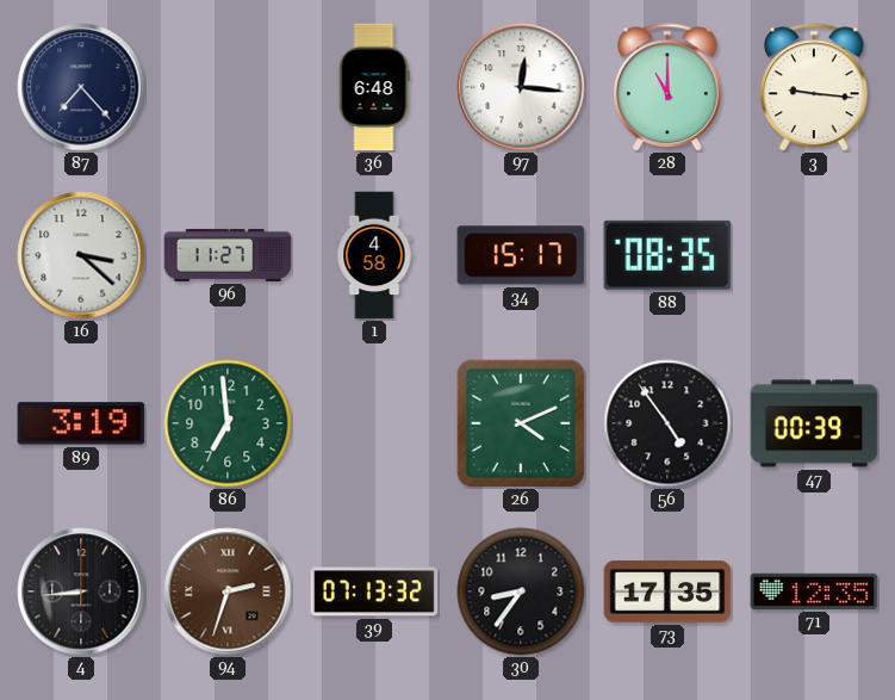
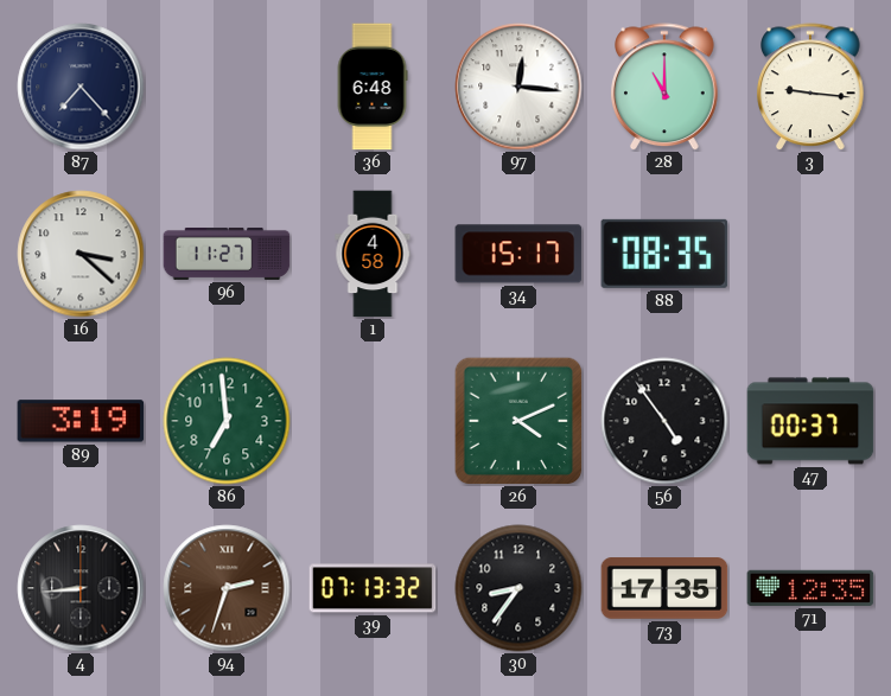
47: 00:39 -> 00:37
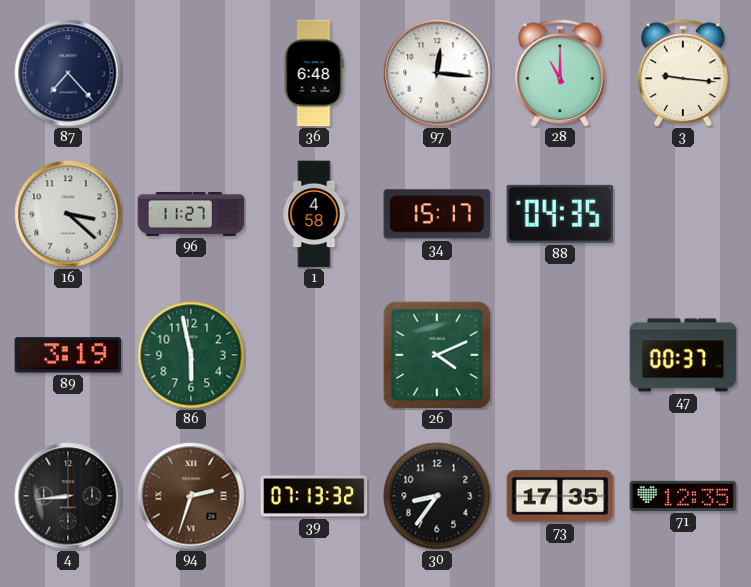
88: 08:35 -> 04:35
86: 6:59 -> 5:58
56: 4:54 -> none
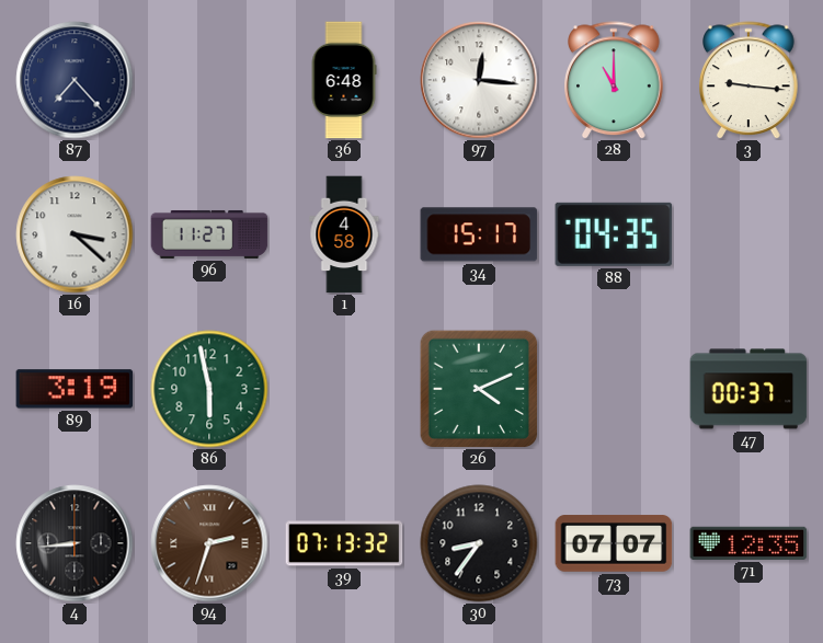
73: 17:35 -> 07:07
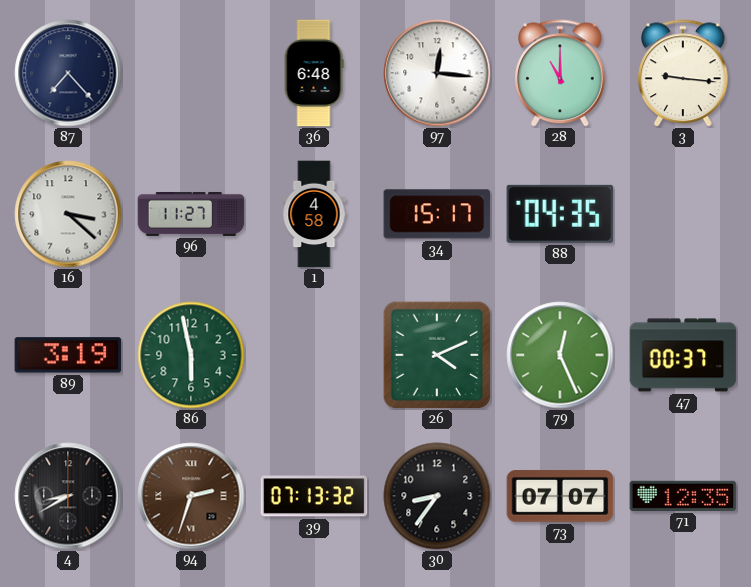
79: none -> 12:26
4: 8:44 -> 8:40
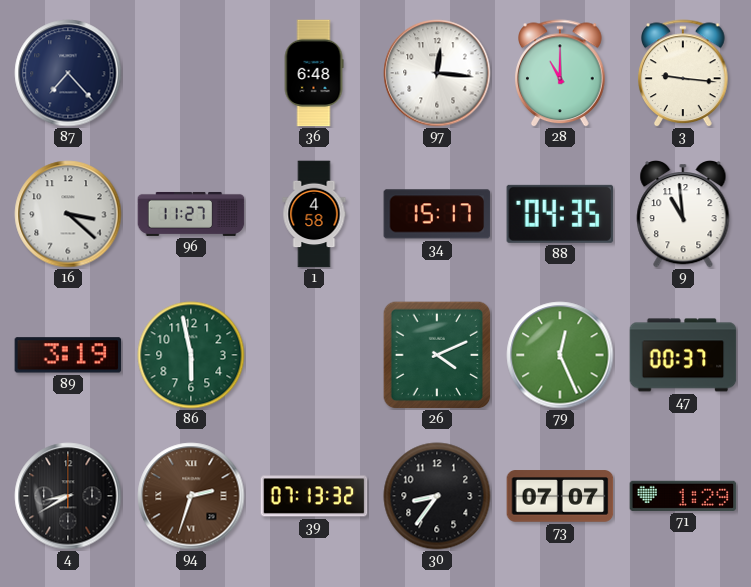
9: none -> 10:59
71: 12:35 -> 1:29
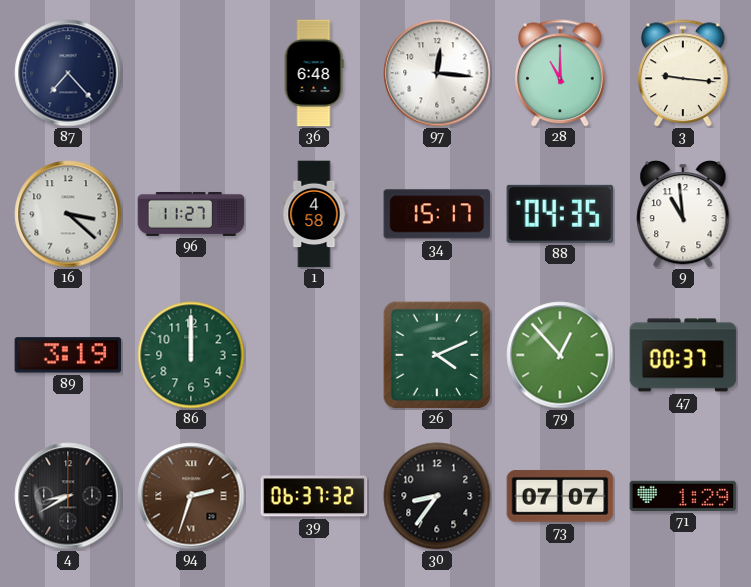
86: 5:58 -> 12:00
79: 12:26 -> 12:53
39: 07:13 -> 06:37
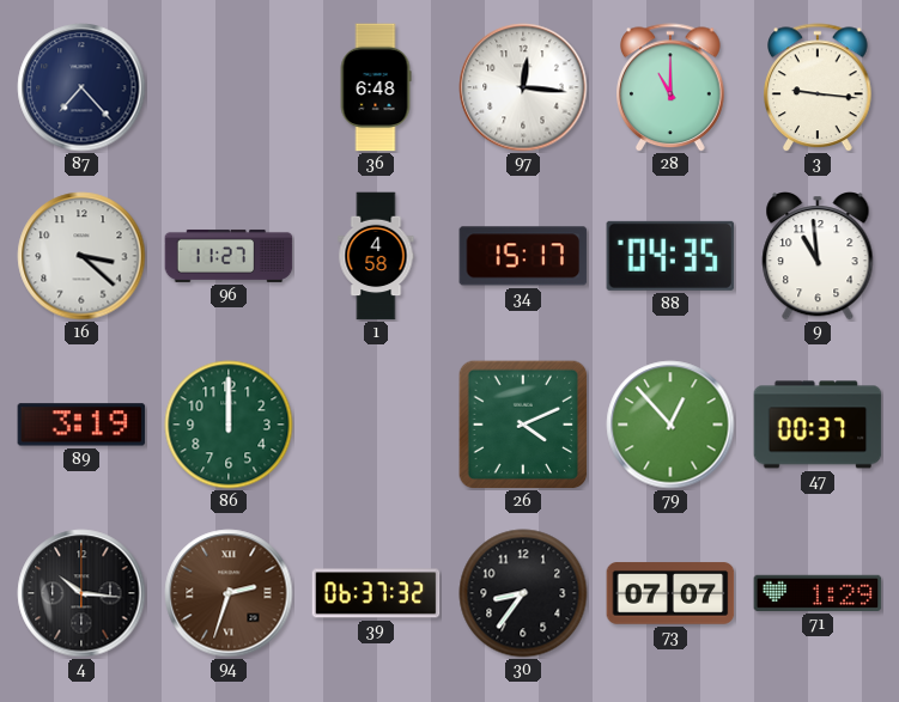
4: 8:40 -> 10:16
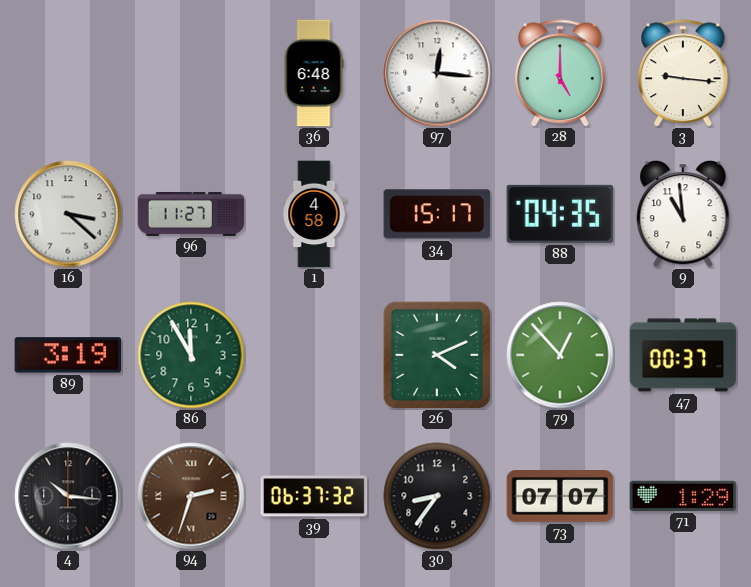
87: 7:23 -> none
28: 11:00 -> 5:00
86: 12:00 -> 11:55
